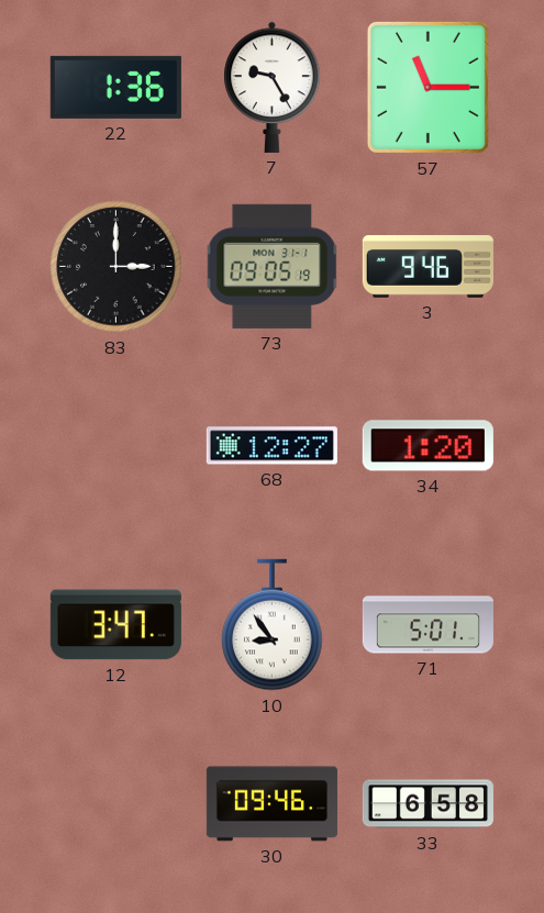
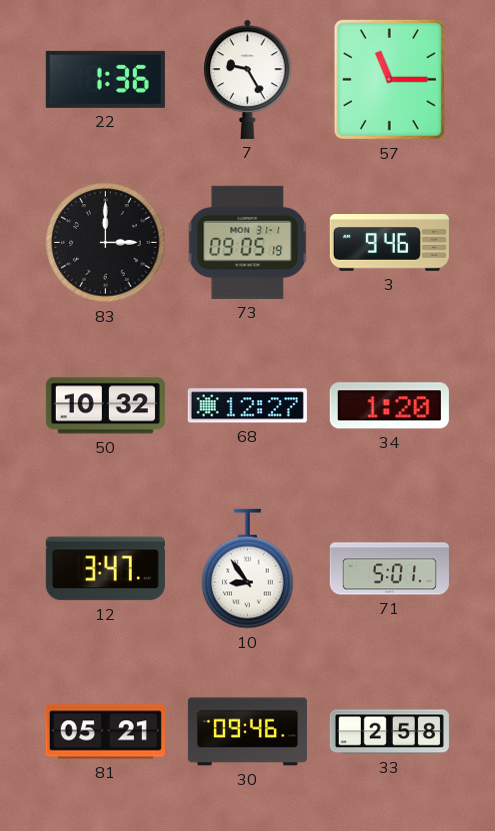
50: none -> 10:32
81: none -> 05:21
33: 6:58 -> 2:58
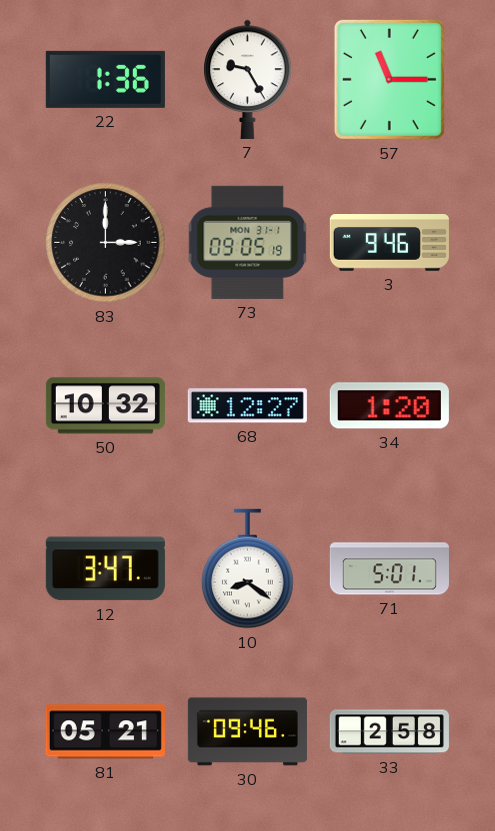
10: 8:54 -> 8:21
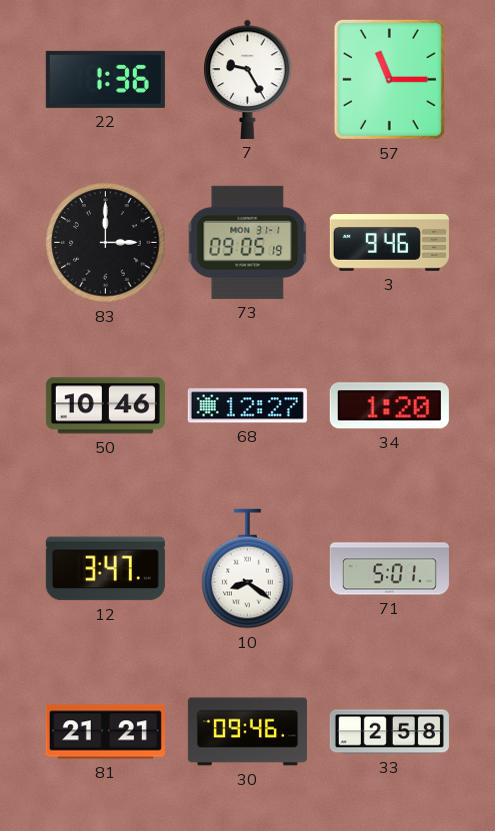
50: 10:32 -> 10:46
81: 05:21 -> 21:21
